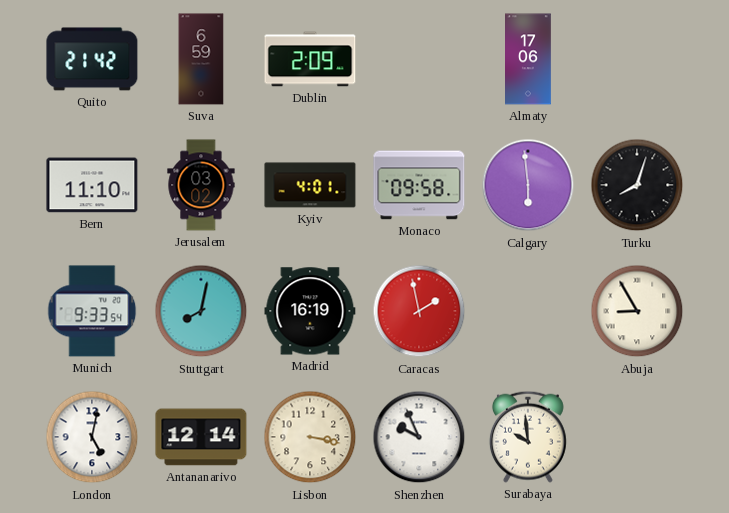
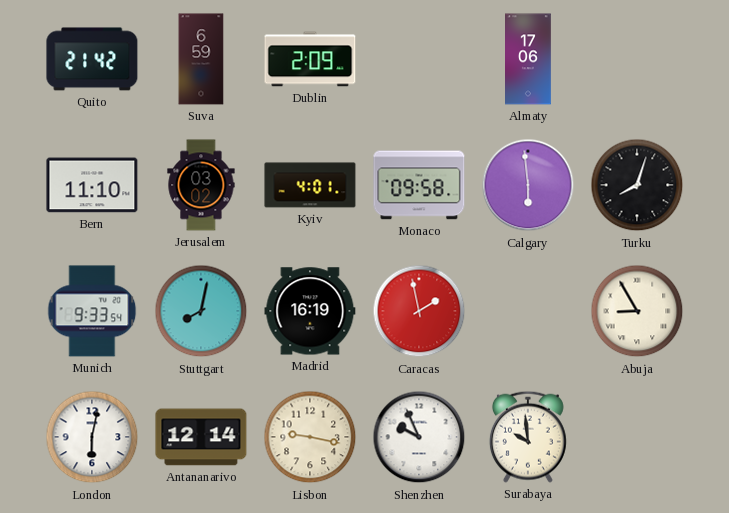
London: 5:02 -> 6:02
Lisbon: 3:17 -> 9:17
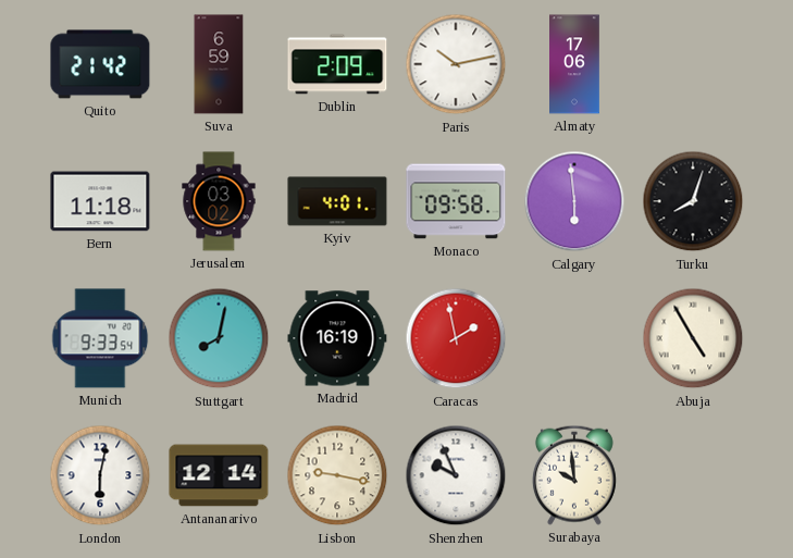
Paris: none -> 10:13
Bern: 11:10 -> 11:18
Abuja: 8:55 -> 4:55
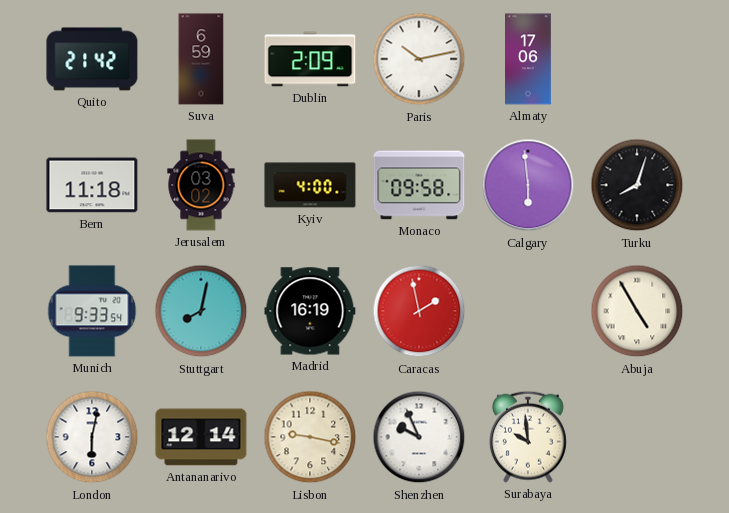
Kyiv: 4:01 -> 4:00
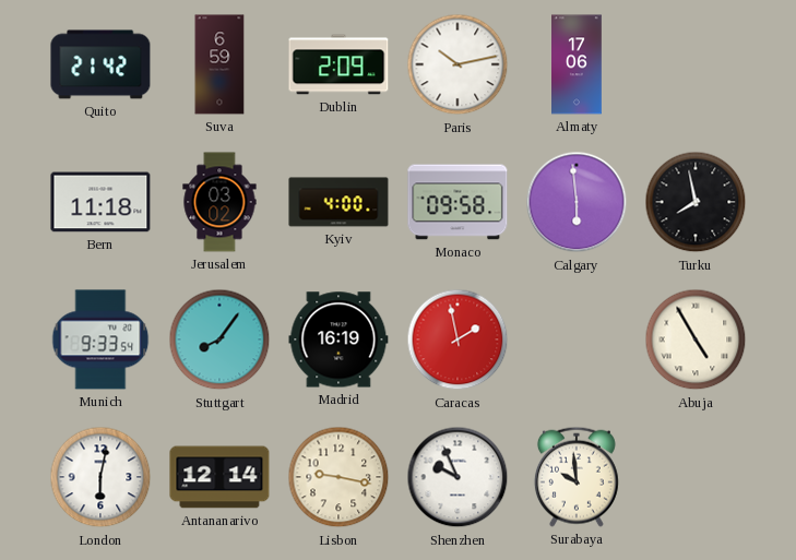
Turku: 8:03 -> 7:58
Stuttgart: 8:02 -> 8:06
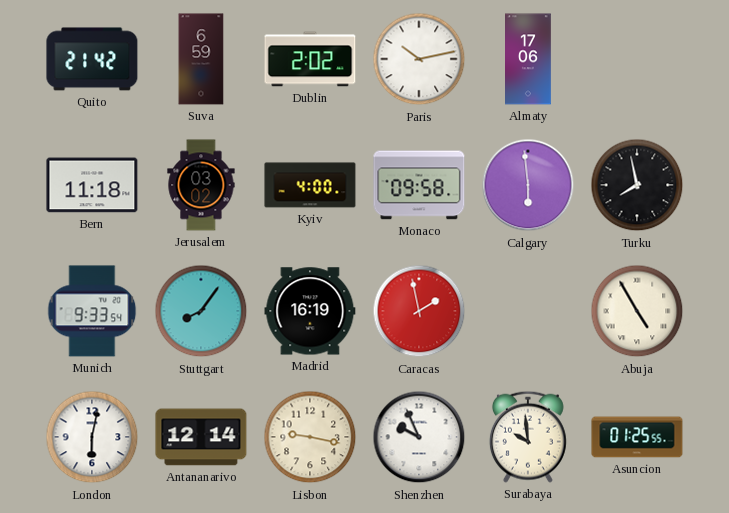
Dublin: 2:09 -> 2:02
Asuncion: none -> 01:25
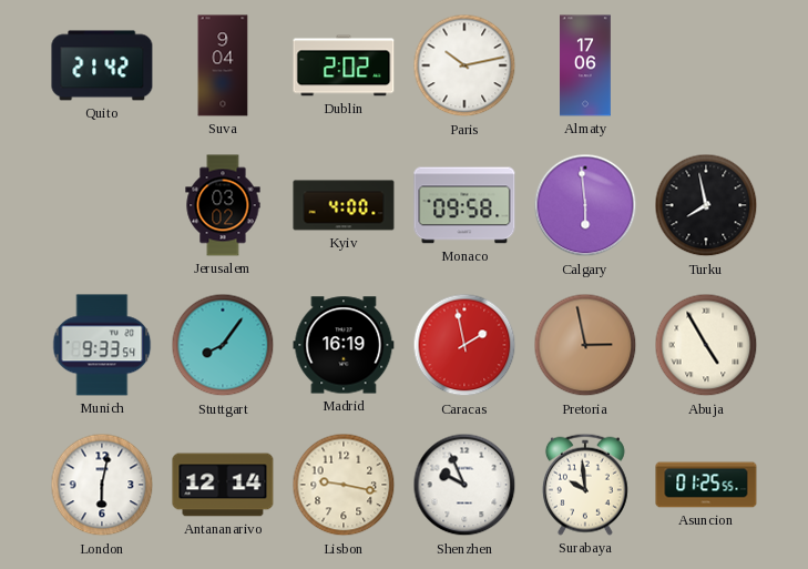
Suva: 6:59 -> 9:04
Bern: 11:18 -> none
Pretoria: none -> 2:58
